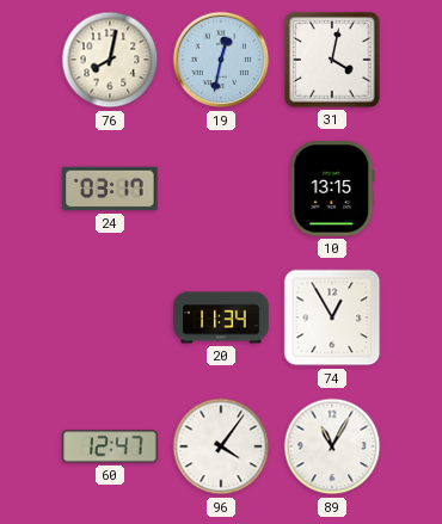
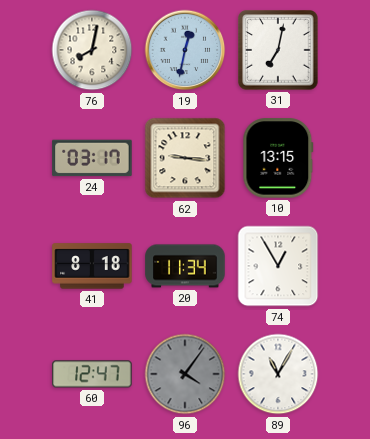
31: 4:02 -> 7:02
62: none -> 9:16
41: none -> 8:18
96 dial: white -> grey
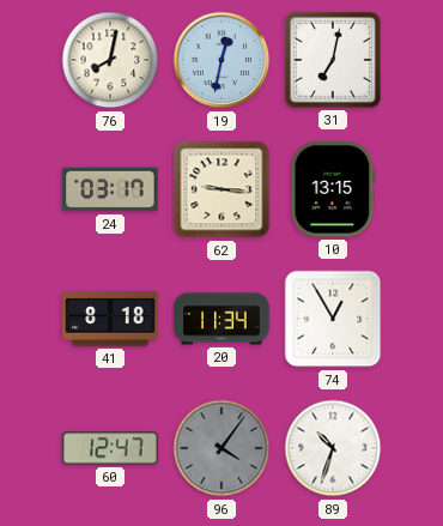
89: 11:05 -> 10:33
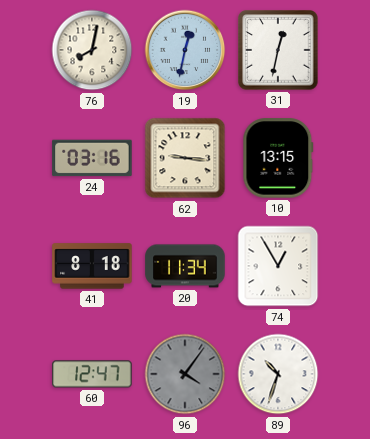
31: 7:02 -> 12:32
24: 03:17 -> 03:16
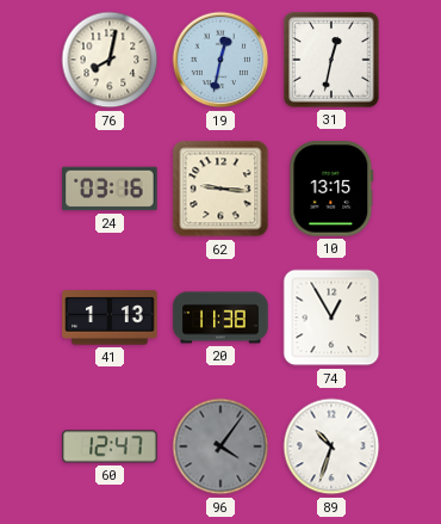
41: 8:18 -> 1:13
20: 11:34 -> 11:38
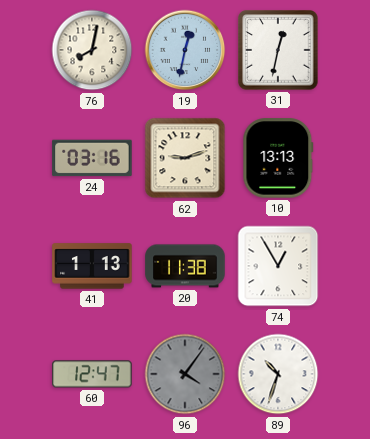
62: 9:16 -> 9:12
10: 13:15 -> 13:13
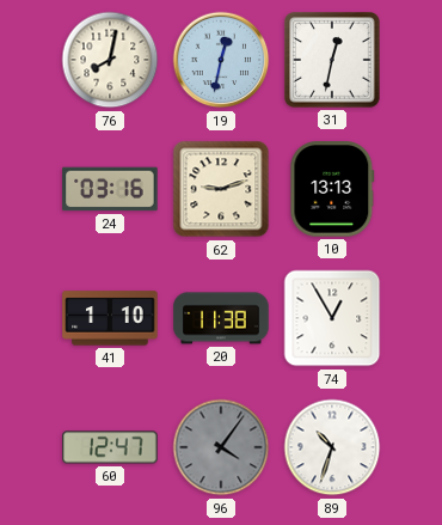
41: 1:13 -> 1:10
